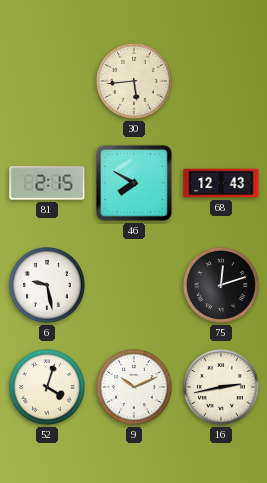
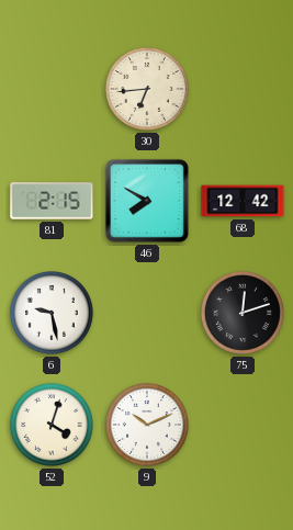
30: 5:44 -> 6:44
68: 12:43 -> 12:42
16: 2:43 -> none
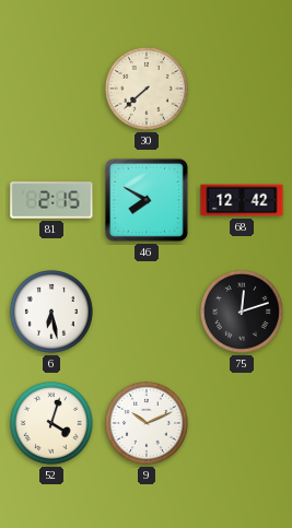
30: 6:44 -> 7:38
6: 9:28 -> 6:28
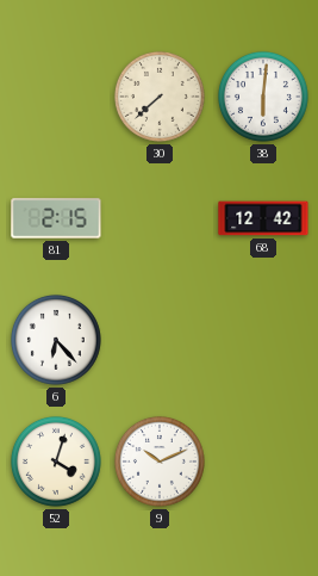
38: none -> 6:01
46: 7:50 -> none
6: 6:28 -> 6:23
75: 12:12 -> none
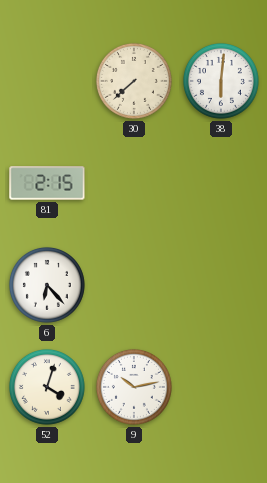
68: 12:42 -> none
9: 10:11 -> 10:13
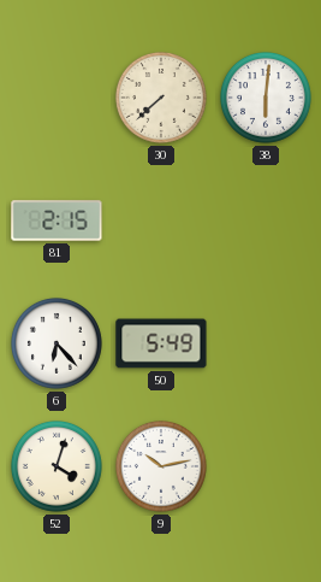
50: none -> 5:49
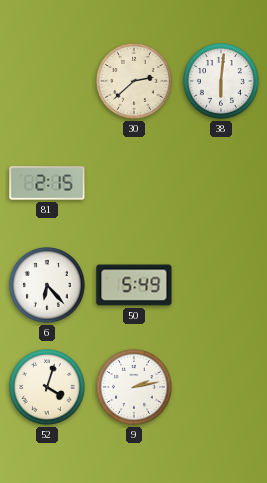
30: 7:38 -> 2:38
9: 10:13 -> 2:13
